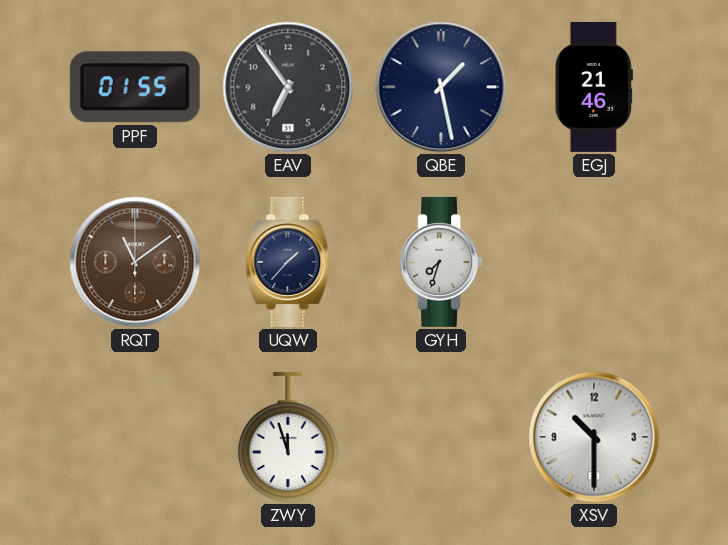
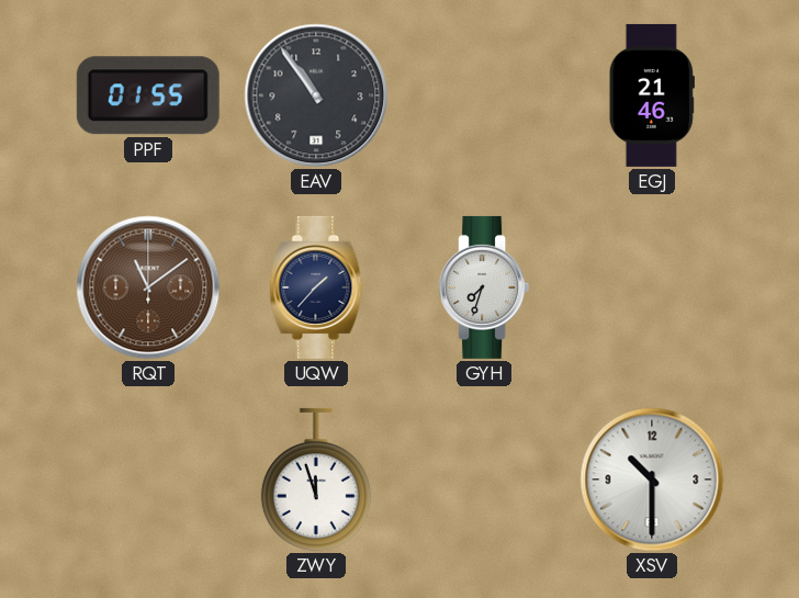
EAV: 6:54 -> 10:54
QBE: 1:28 -> none
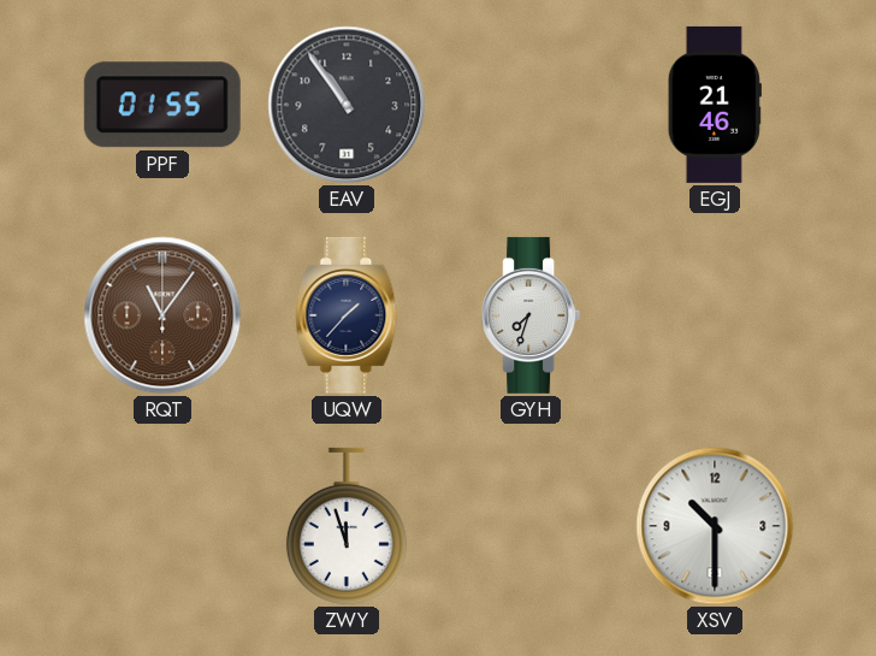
RQT: 11:09 -> 11:06
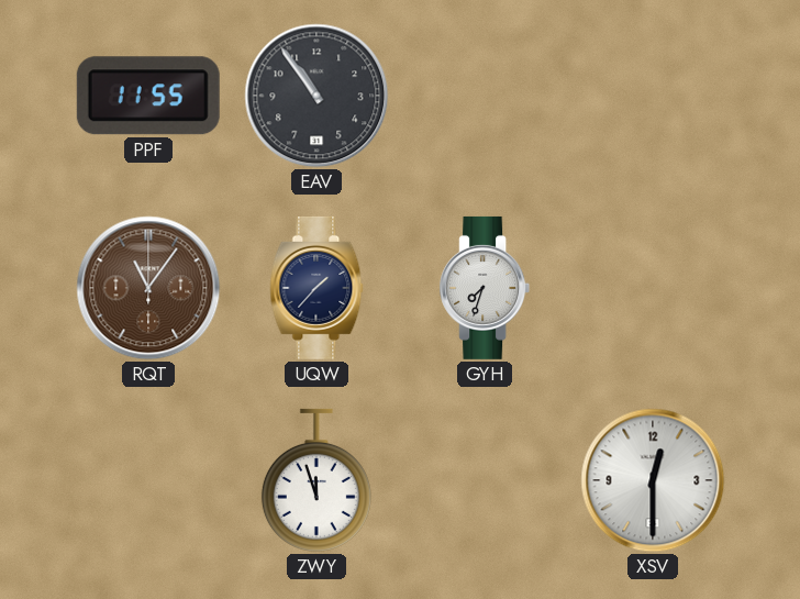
PPF: 01:55 -> 11:55
EGJ: 21:46 -> none
XSV: 10:30 -> 12:30
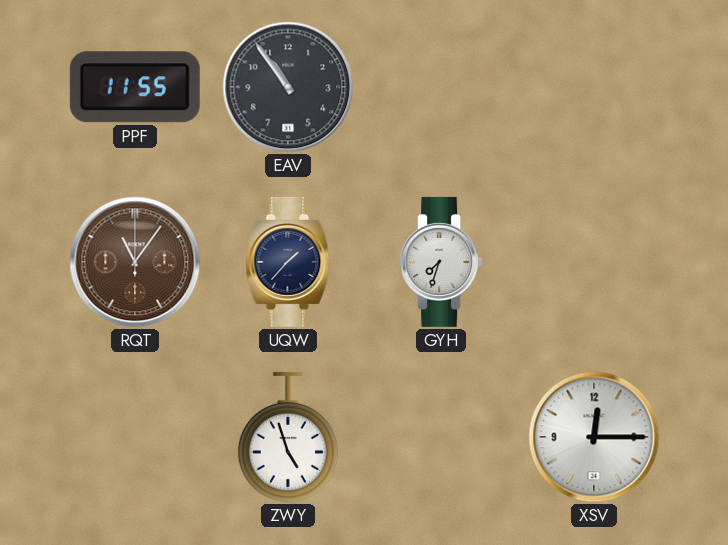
ZWY: 11:57 -> 4:57
XSV: 12:30 -> 12:15
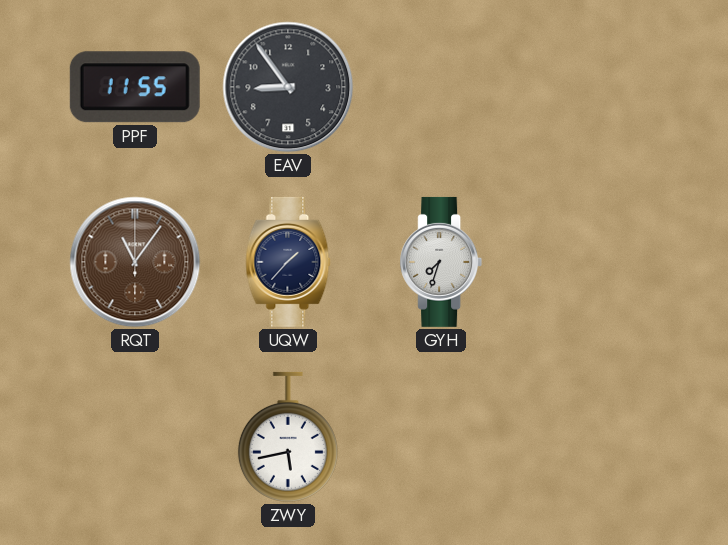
EAV: 10:54 -> 8:54
ZWY: 4:57 -> 5:43
XSV: 12:15 -> none
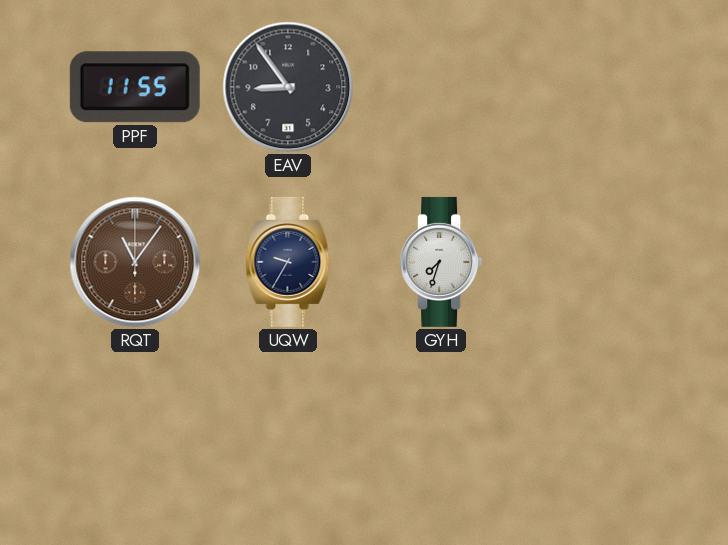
UQW: 1:37 -> 9:35
ZWY: 5:43 -> none
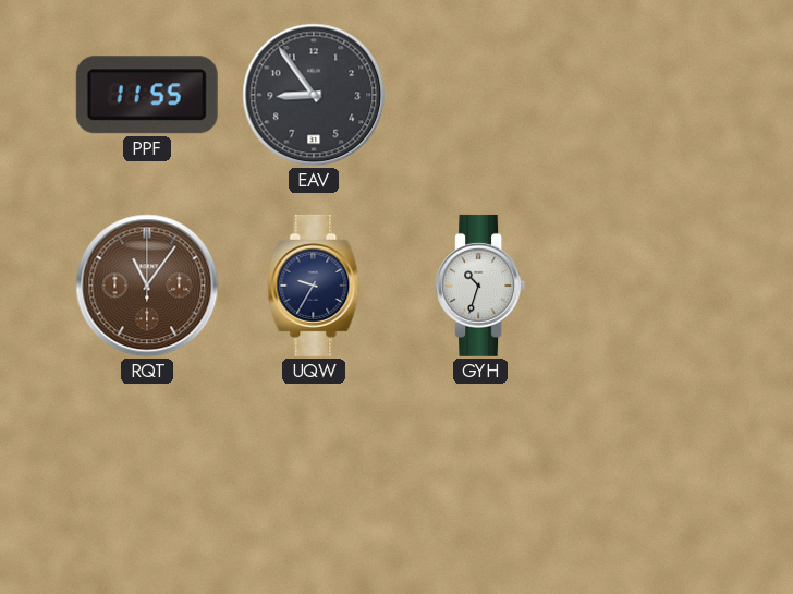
GYH: 7:33 -> 10:33
